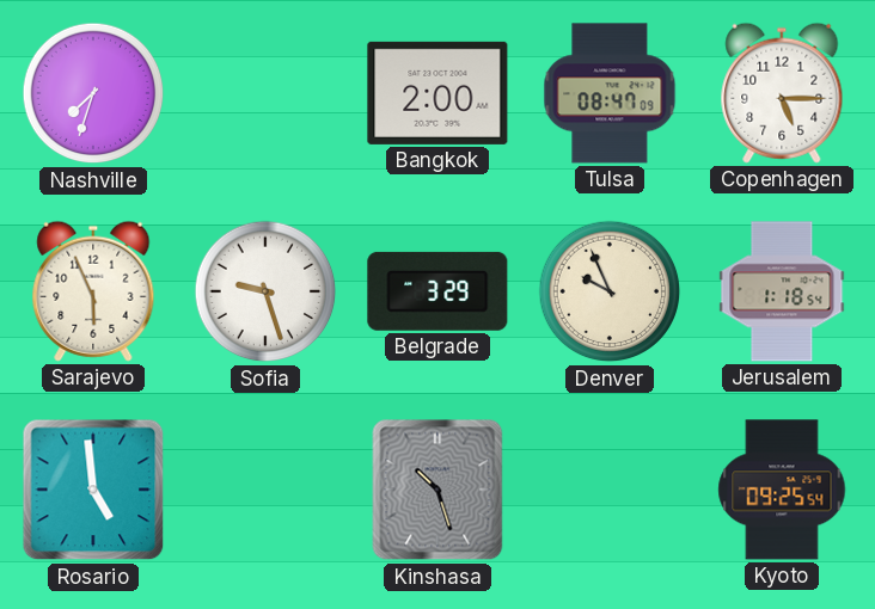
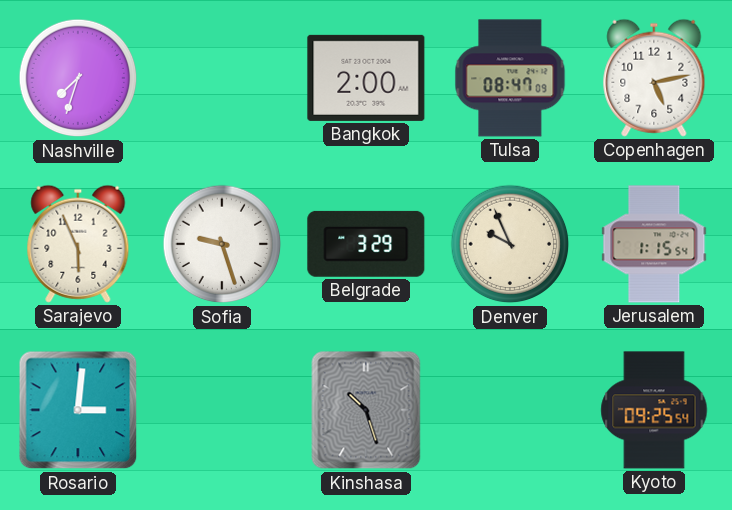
Copenhagen: 5:15 -> 5:13
Jerusalem: 1:18 -> 1:15
Rosario: 4:59 -> 3:01
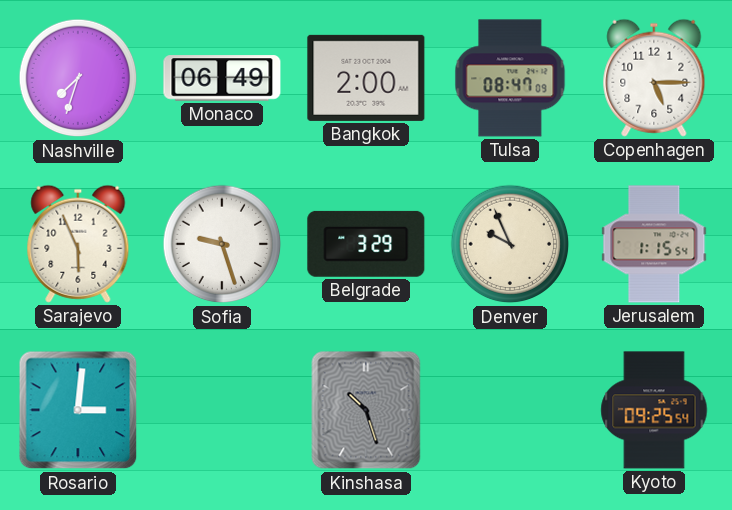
Monaco: none -> 06:49
Copenhagen: 5:13 -> 5:15
